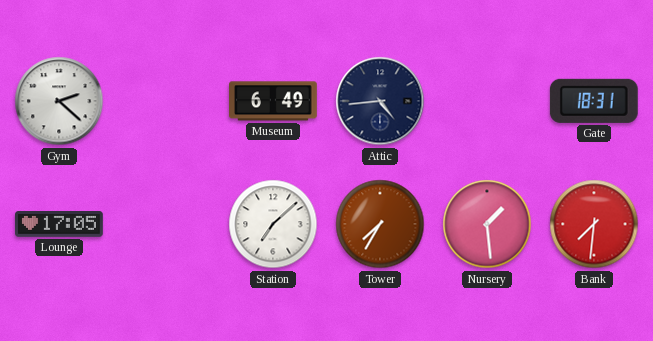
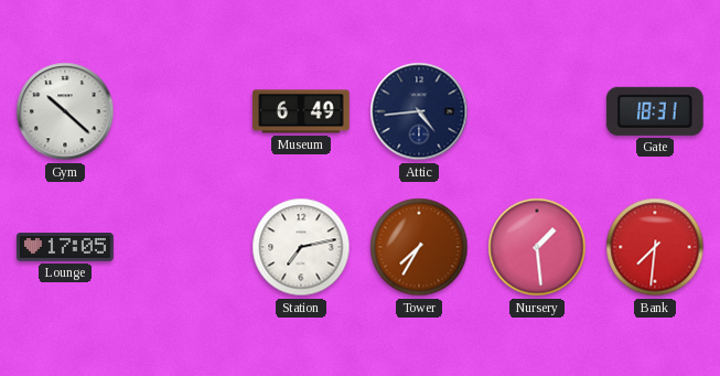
Gym: 2:22 -> 10:22
Station: 7:08 -> 7:13
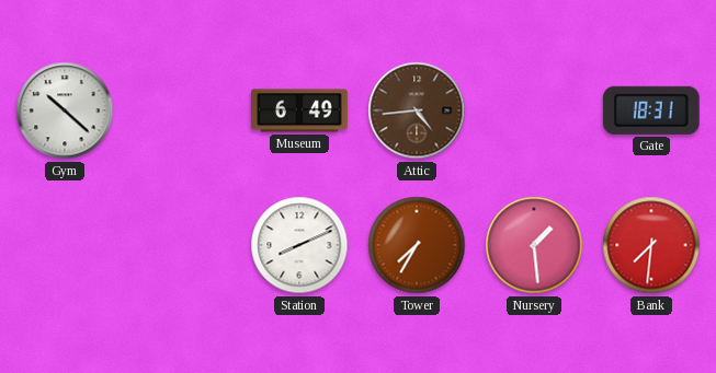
Attic dial: navy -> brown
Lounge: 17:05 -> none
Station: 7:13 -> 8:11
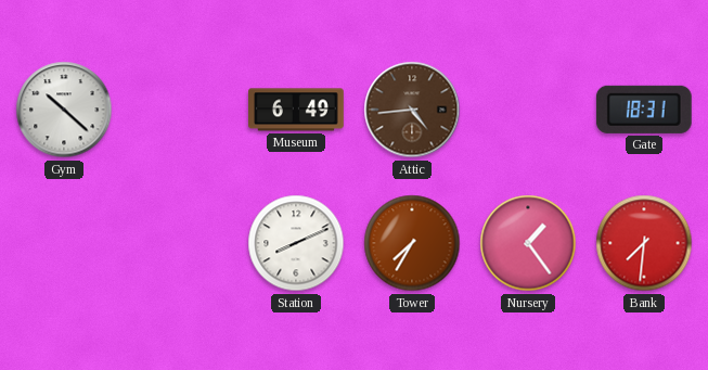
Nursery: 1:29 -> 1:24
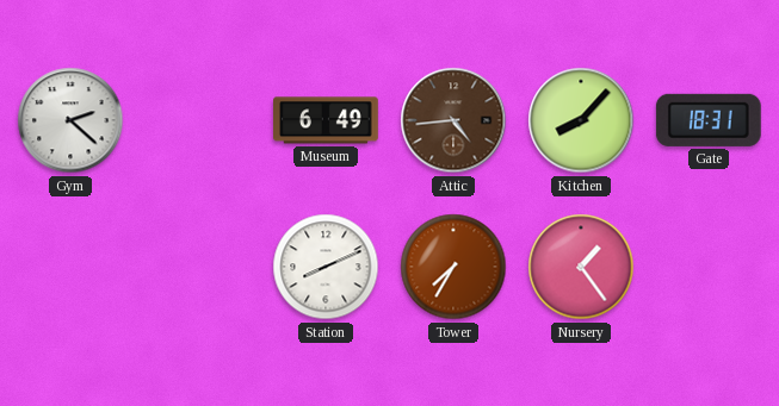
Gym: 10:22 -> 2:22
Kitchen: none -> 8:07
Bank: 7:31 -> none
